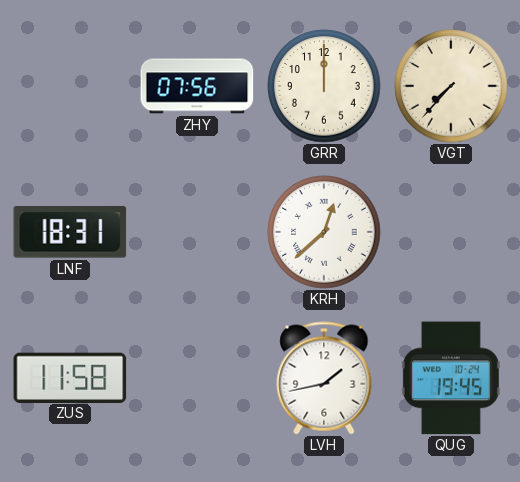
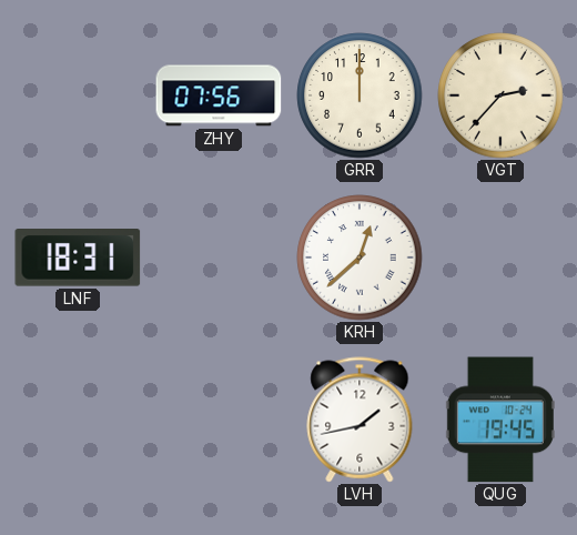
VGT: 7:37 -> 2:37
ZUS: 11:58 -> none
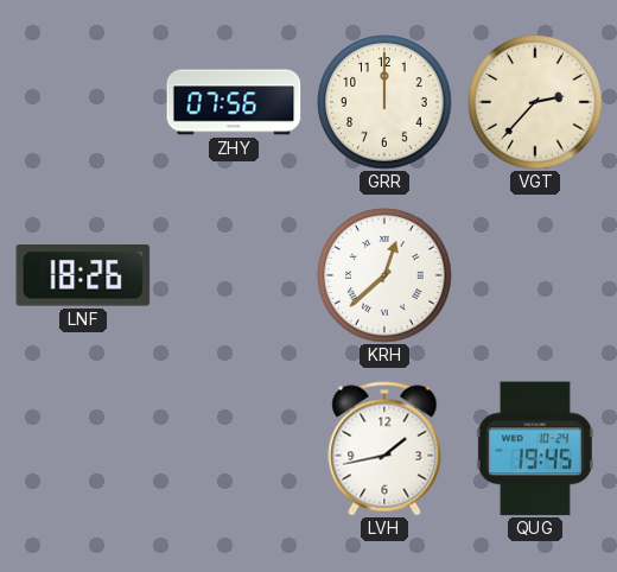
LNF: 18:31 -> 18:26
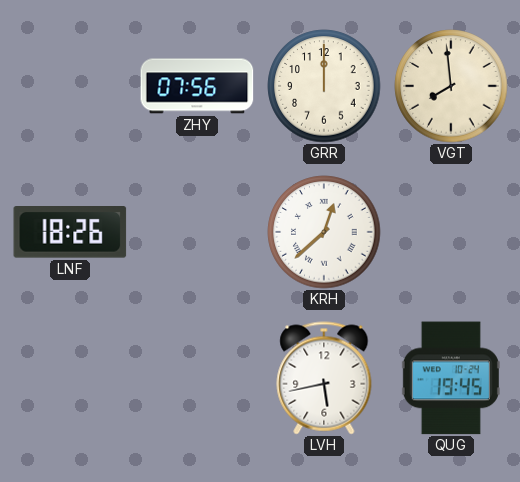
VGT: 2:37 -> 7:59
LVH: 1:43 -> 5:43
